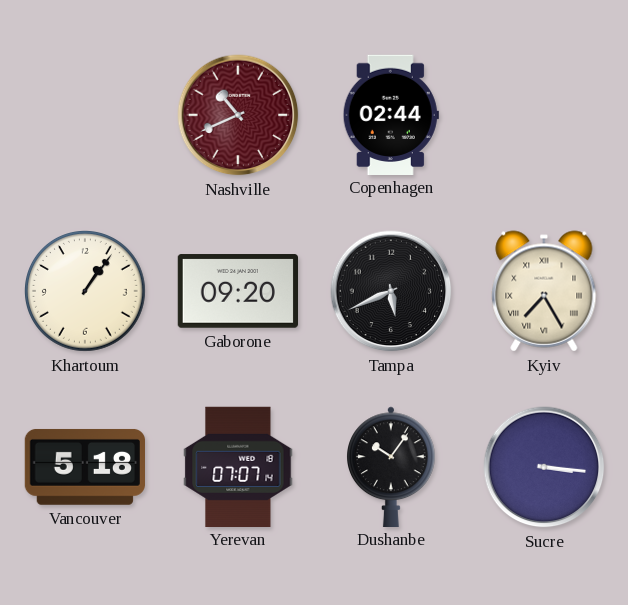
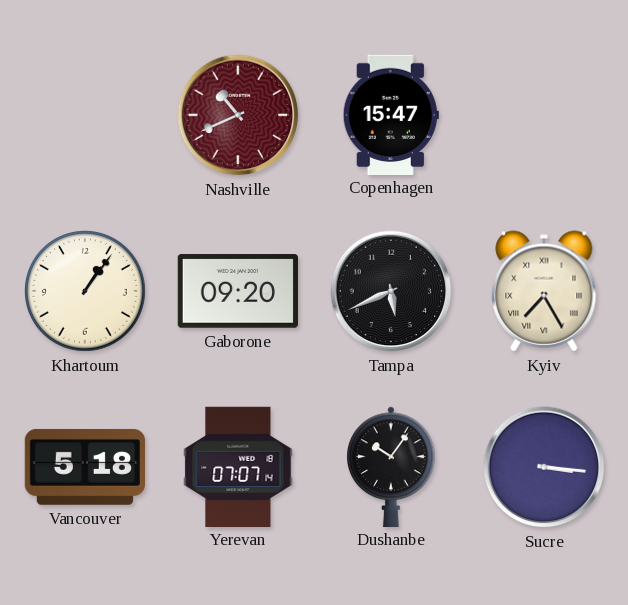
Copenhagen: 02:44 -> 15:47
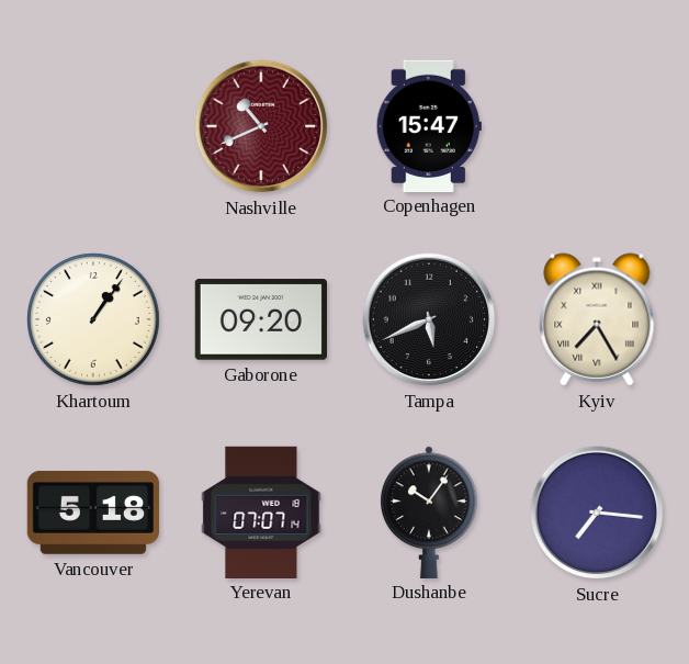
Sucre: 3:16 -> 7:16
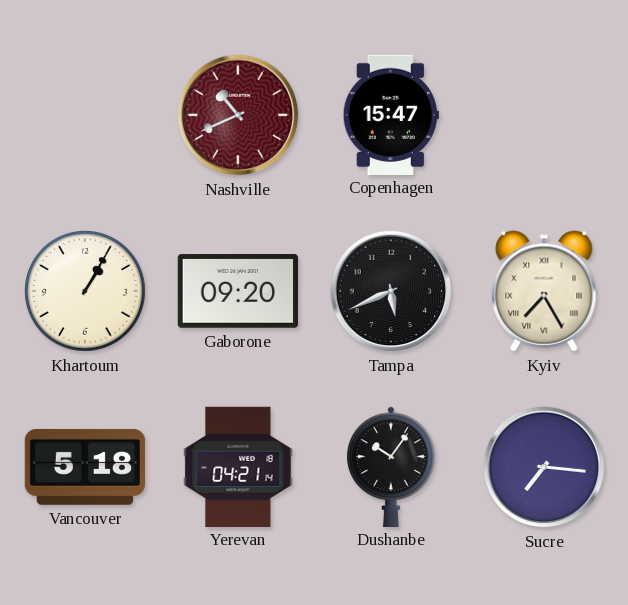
Khartoum: 1:06 -> 1:05
Yerevan: 07:07 -> 04:21
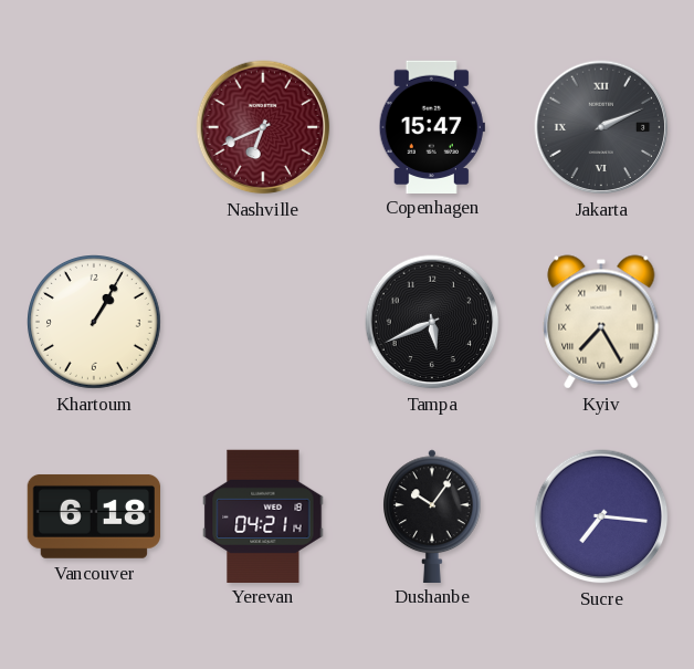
Nashville: 10:41 -> 6:41
Jakarta: none -> 2:11
Gaborone: 09:20 -> none
Vancouver: 5:18 -> 6:18
